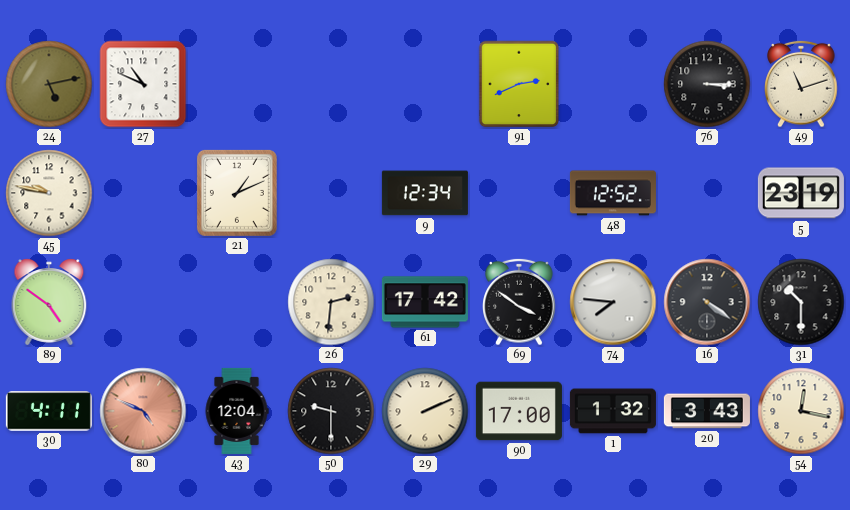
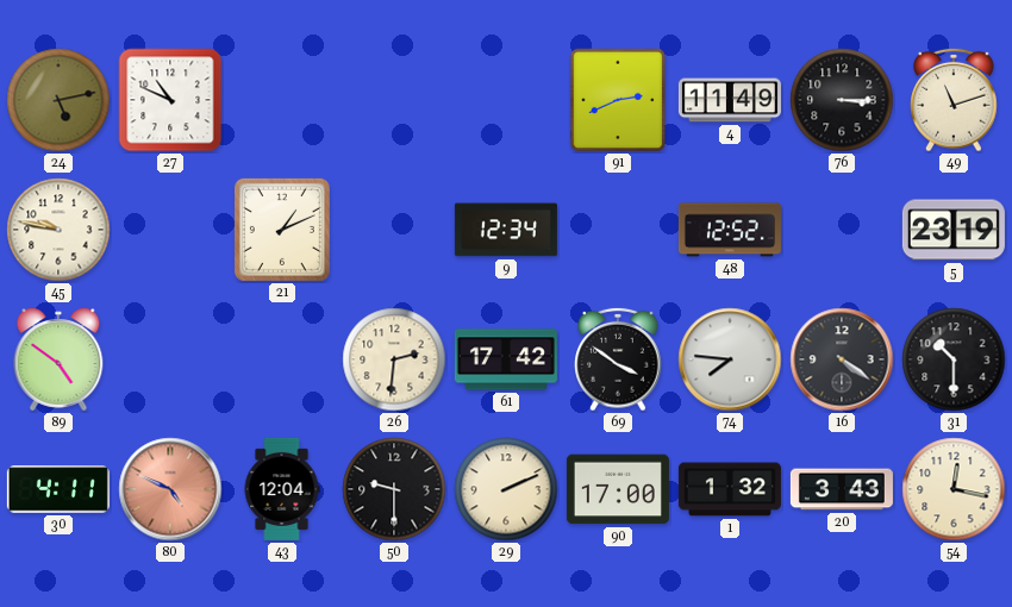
4: none -> 11:49
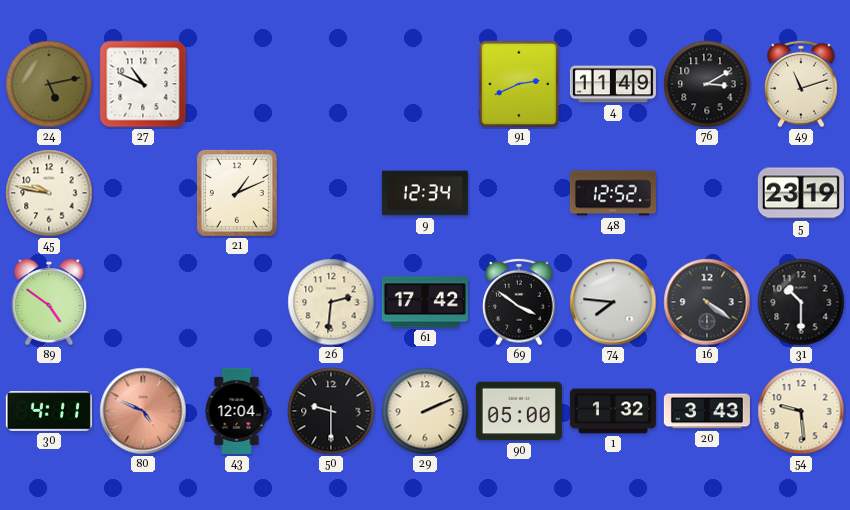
76: 3:15 -> 3:10
90: 17:00 -> 05:00
54: 12:17 -> 9:29
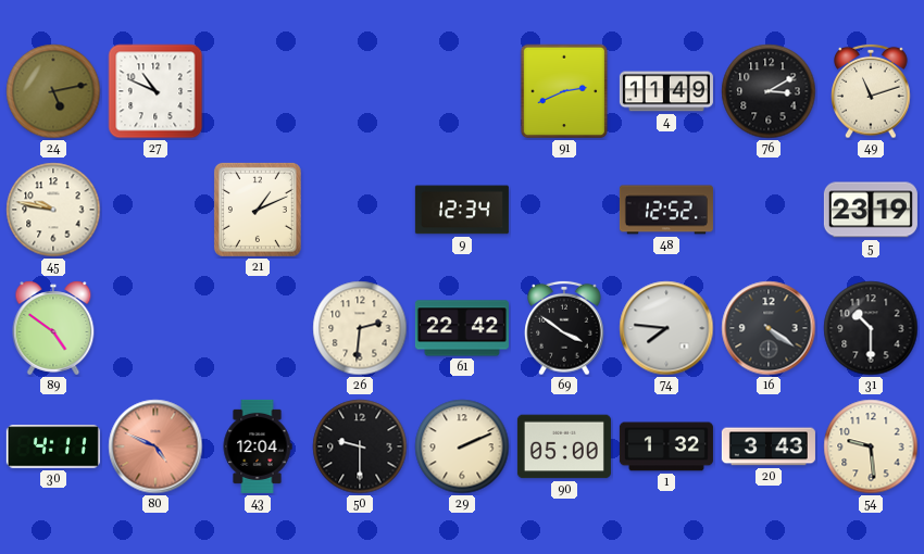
61: 17:42 -> 22:42
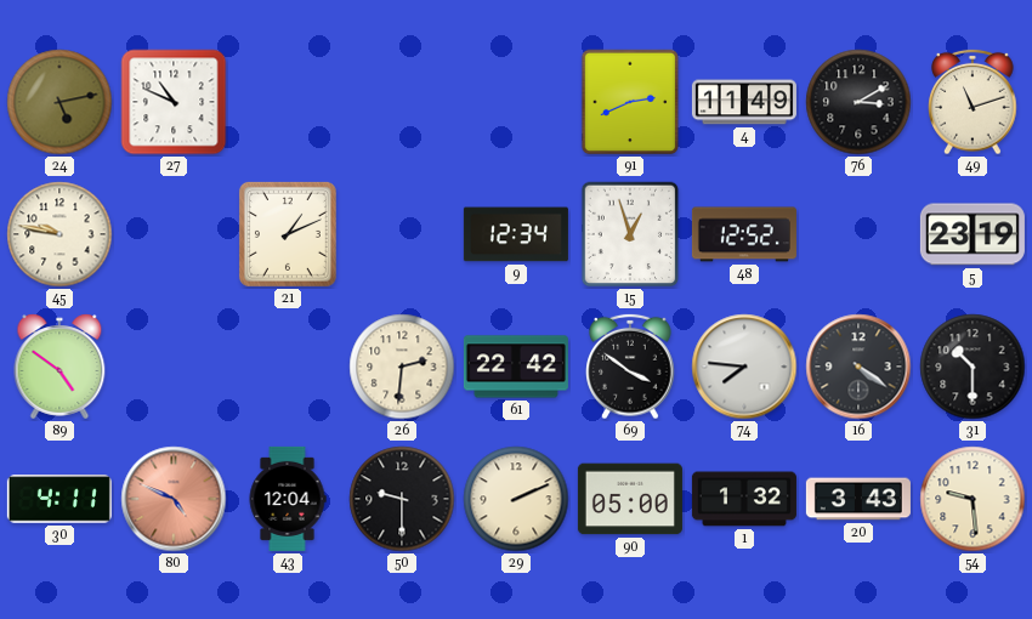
15: none -> 12:57
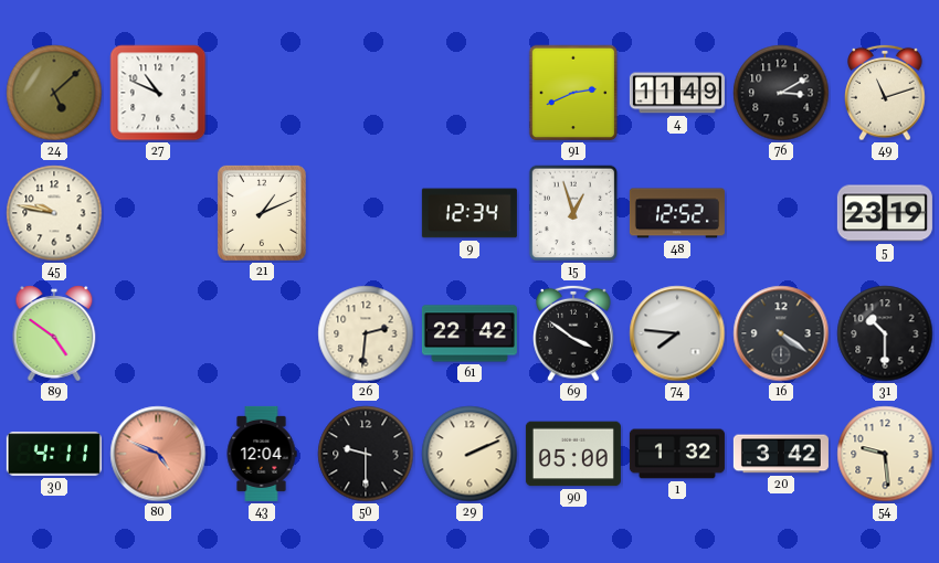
24: 5:13 -> 5:08
20: 3:43 -> 3:42
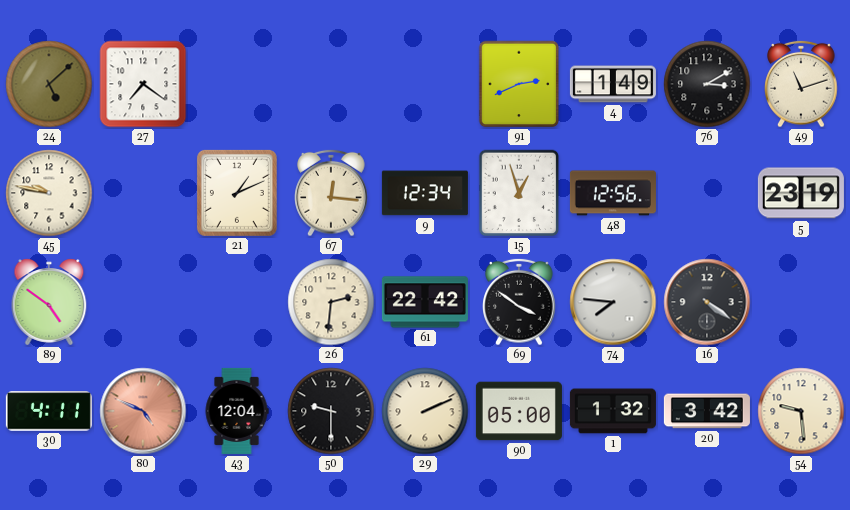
27: 10:49 -> 7:21
4: 11:49 -> 1:49
67: none -> 12:16
48: 12:52 -> 12:56
31: 10:30 -> none
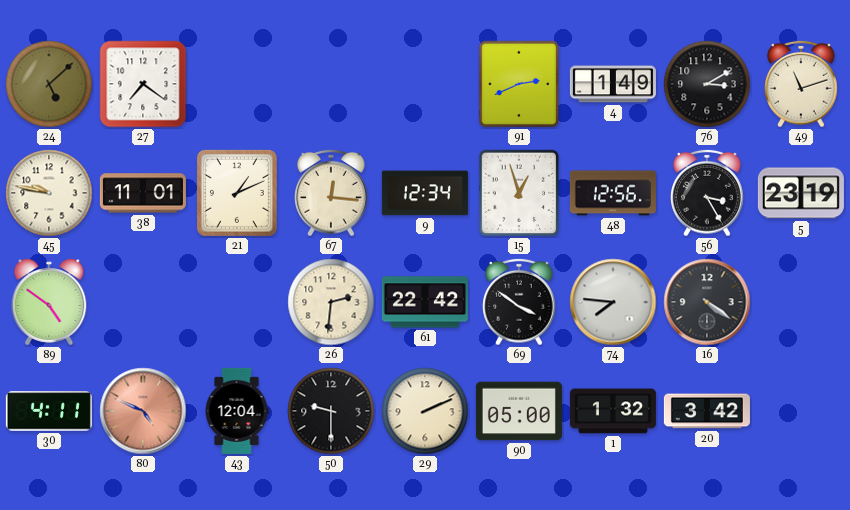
38: none -> 11:01
56: none -> 3:25
54: 9:29 -> none
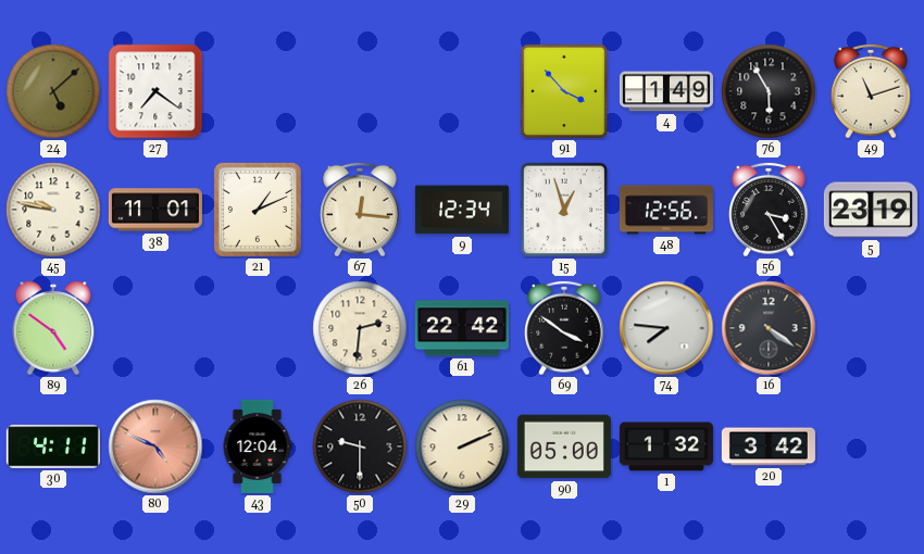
91: 2:41 -> 3:53
76: 3:10 -> 5:55
